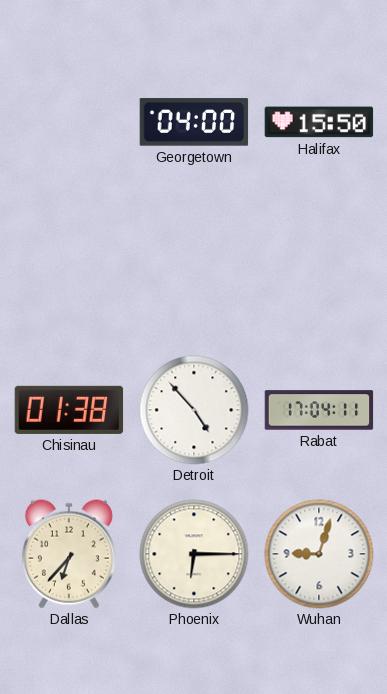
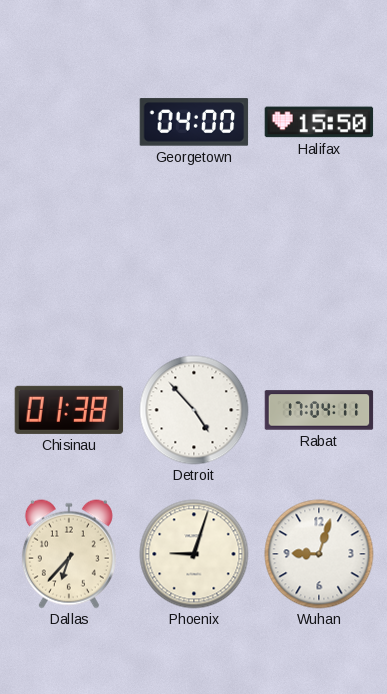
Phoenix: 6:15 -> 9:03
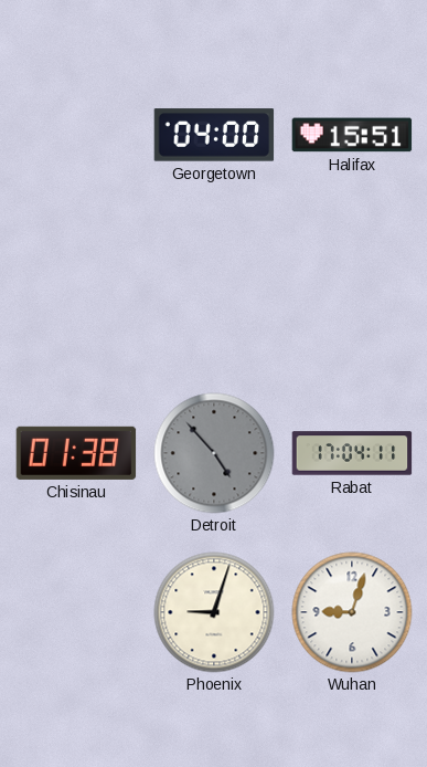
Halifax: 15:50 -> 15:51
Detroit dial: white -> grey
Dallas: 6:37 -> none
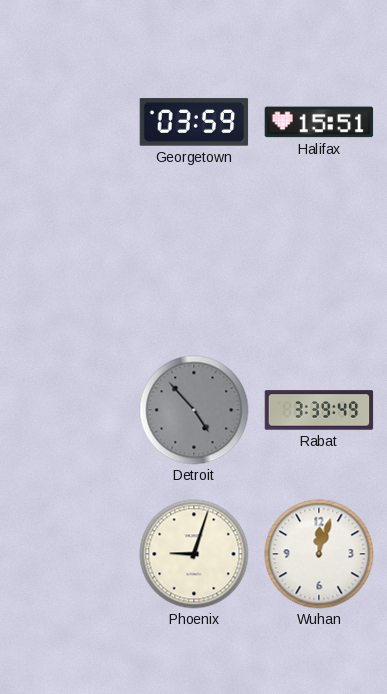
Georgetown: 04:00 -> 03:59
Chisinau: 01:38 -> none
Rabat: 17:04 -> 3:39
Wuhan: 9:03 -> 12:03
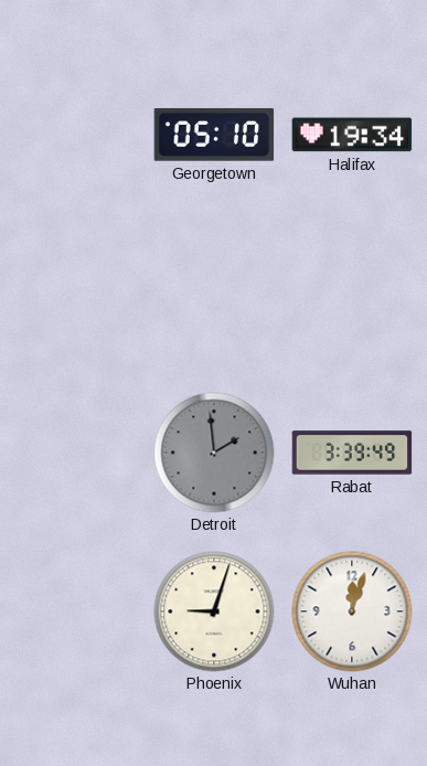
Georgetown: 03:59 -> 05:10
Halifax: 15:51 -> 19:34
Detroit: 4:53 -> 1:59
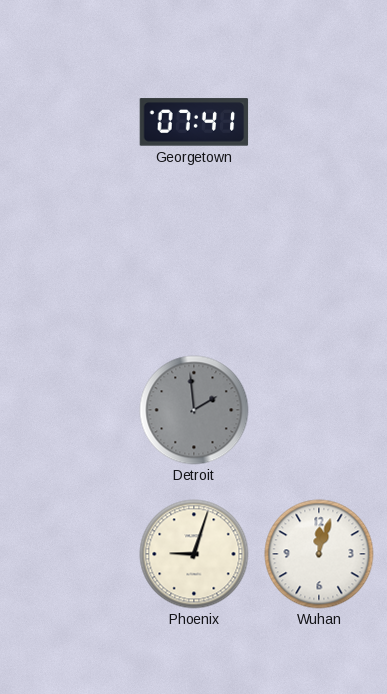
Georgetown: 05:10 -> 07:41
Halifax: 19:34 -> none
Rabat: 3:39 -> none
